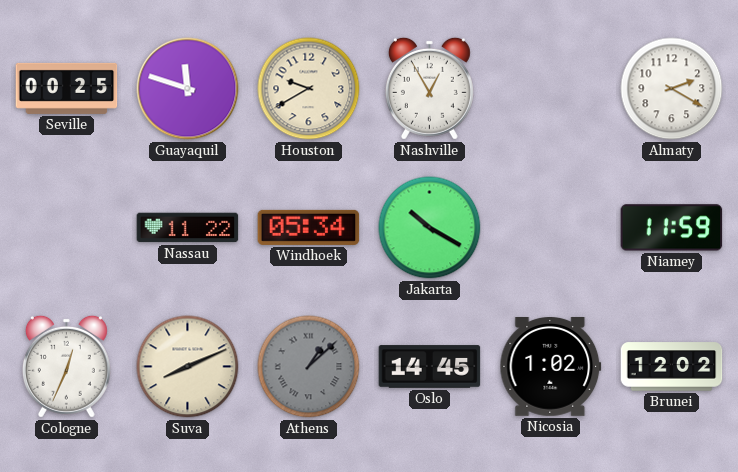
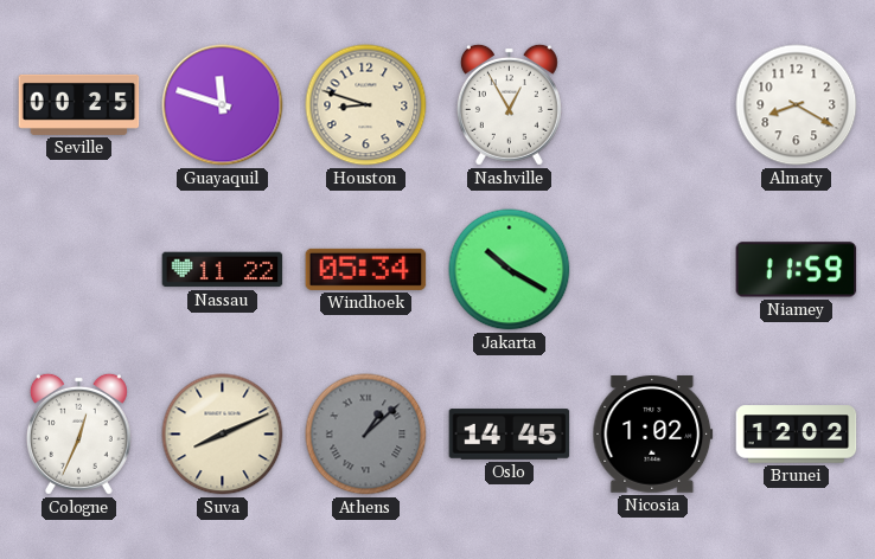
Houston: 9:40 -> 8:48
Almaty: 2:20 -> 8:20
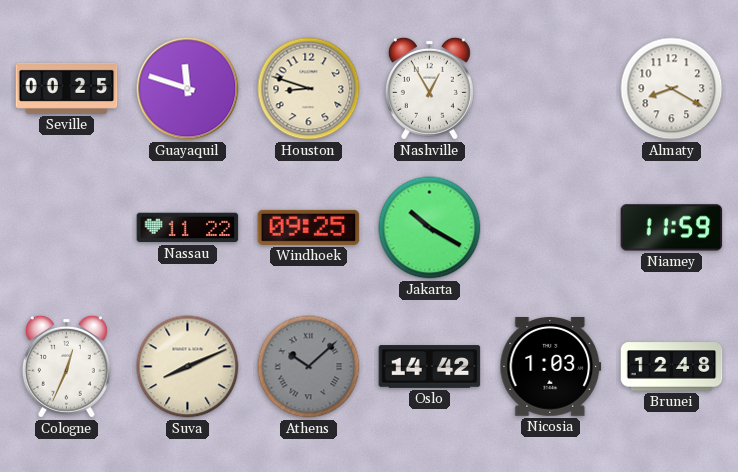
Windhoek: 05:34 -> 09:25
Athens: 1:08 -> 10:08
Oslo: 14:45 -> 14:42
Nicosia: 1:02 -> 1:03
Brunei: 12:02 -> 12:48
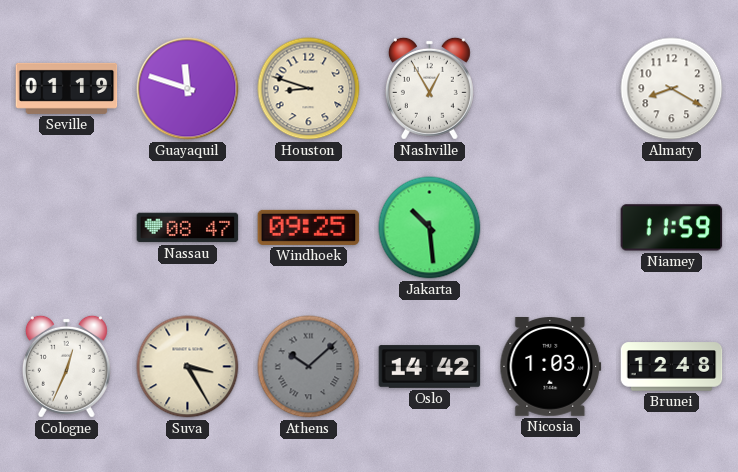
Seville: 00:25 -> 01:19
Nassau: 11:22 -> 08:47
Jakarta: 10:20 -> 10:29
Suva: 8:11 -> 3:25
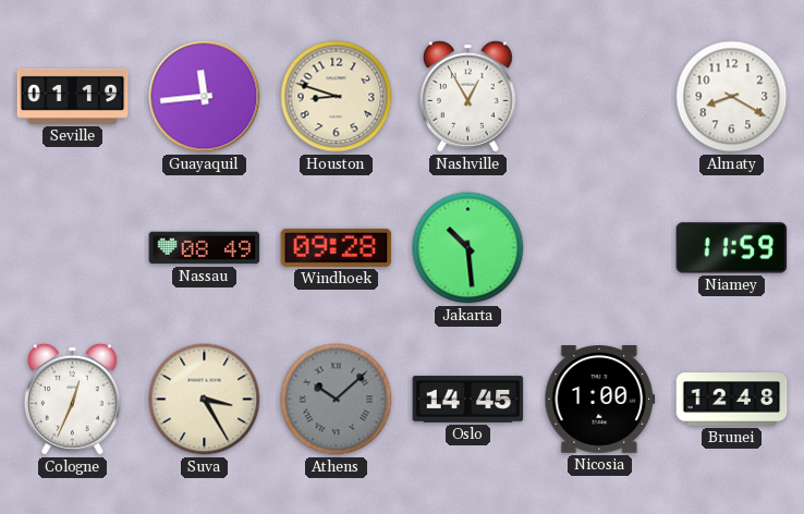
Guayaquil: 11:48 -> 11:44
Nassau: 08:47 -> 08:49
Windhoek: 09:25 -> 09:28
Oslo: 14:42 -> 14:45
Nicosia: 1:03 -> 1:00
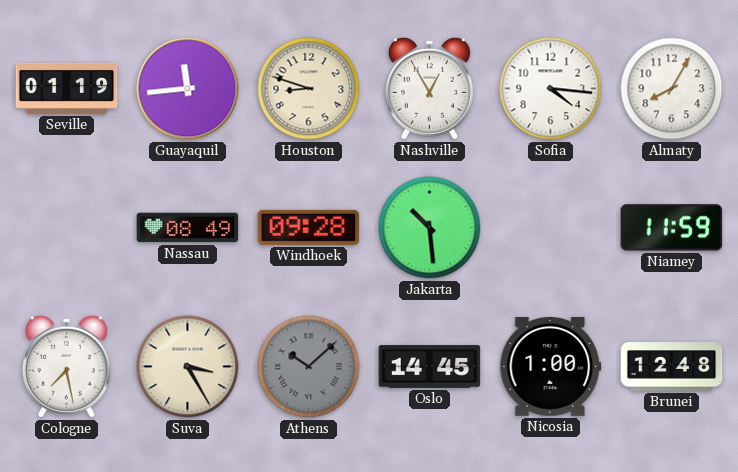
Sofia: none -> 4:16
Almaty: 8:20 -> 8:05
Cologne: 12:34 -> 7:28
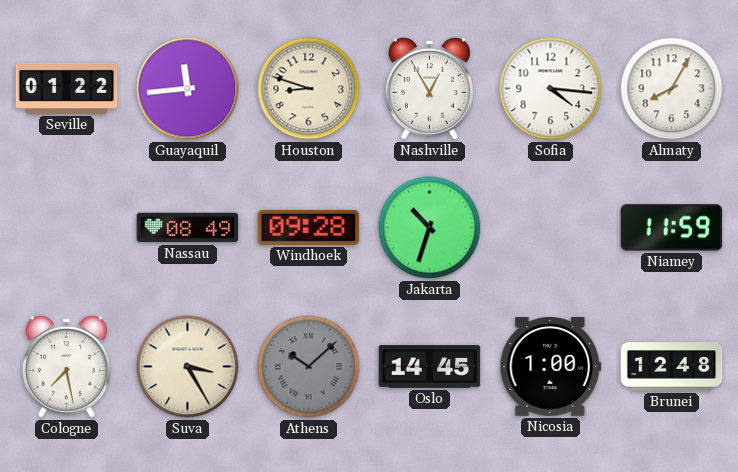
Seville: 01:19 -> 01:22
Jakarta: 10:29 -> 10:33
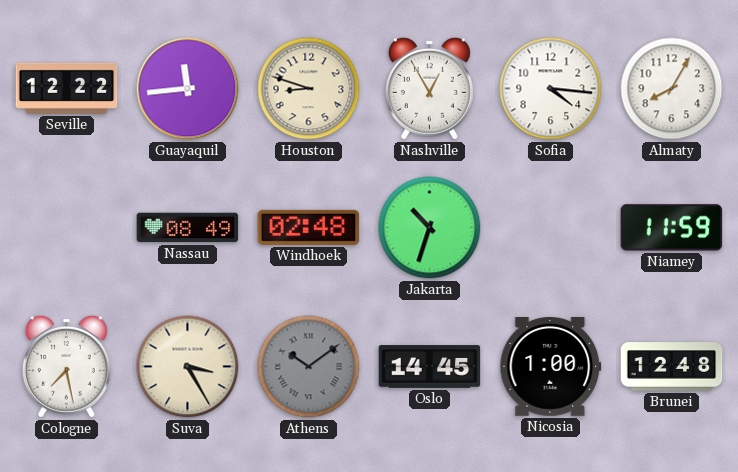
Seville: 01:22 -> 12:22
Windhoek: 09:28 -> 02:48
Athens: 10:08 -> 10:09
